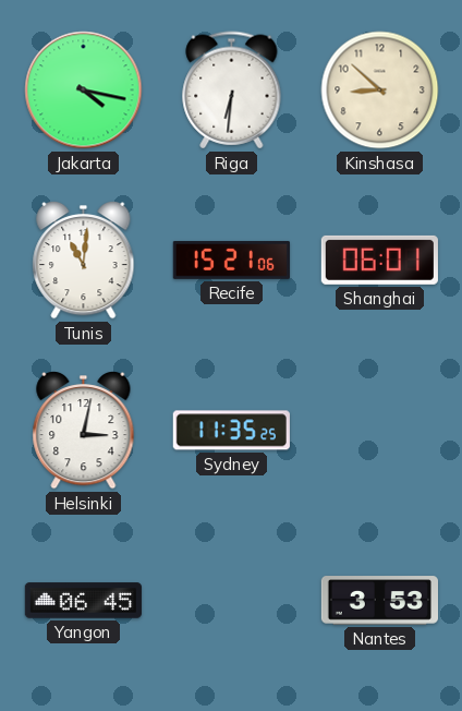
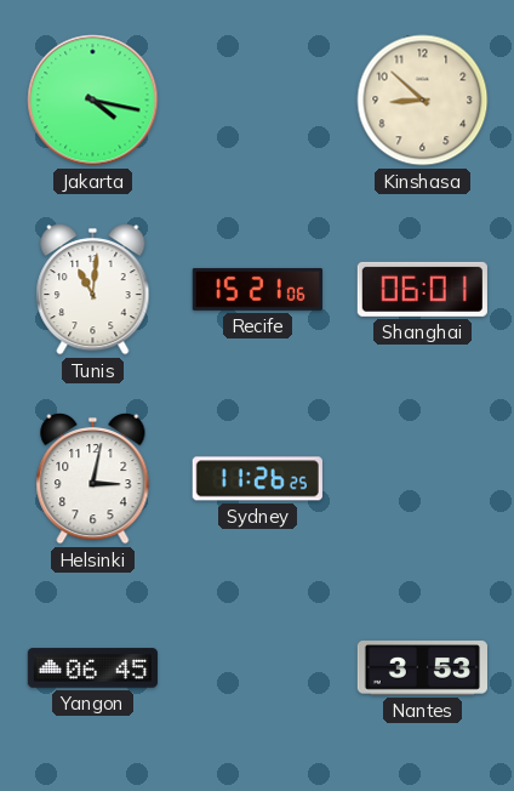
Riga: 6:31 -> none
Sydney: 11:35 -> 11:26
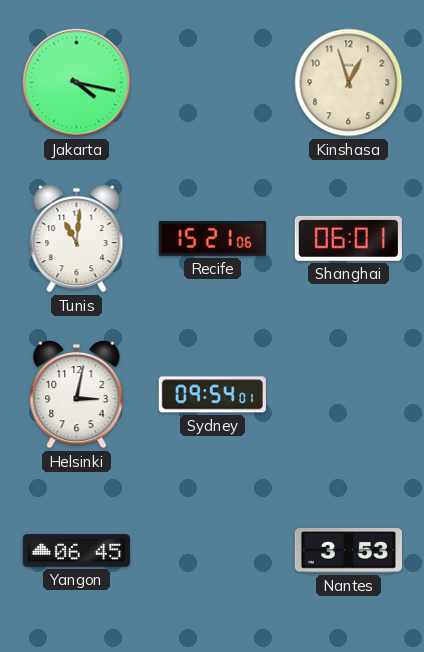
Kinshasa: 8:52 -> 12:57
Sydney: 11:26 -> 09:54
